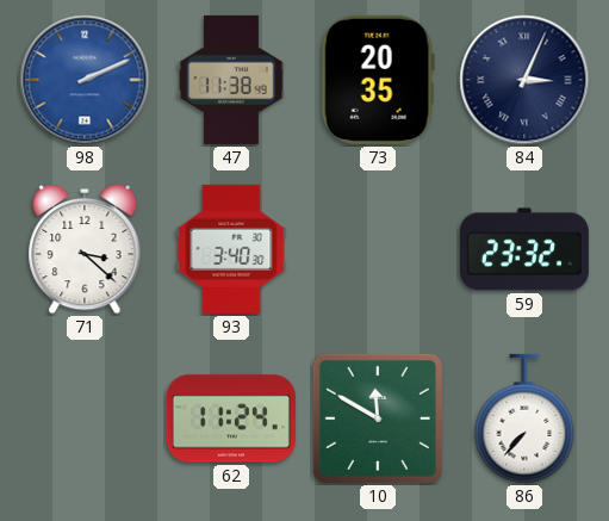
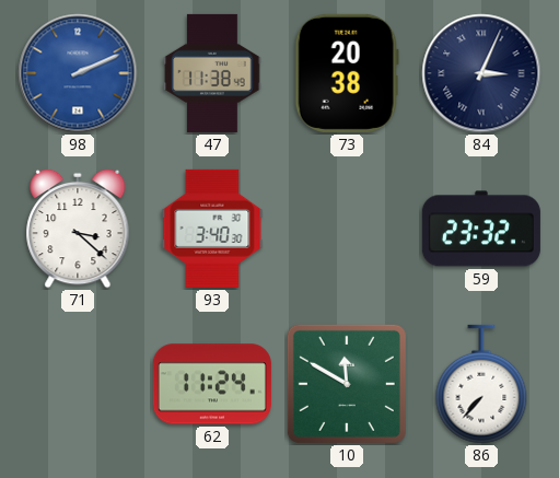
73: 20:35 -> 20:38
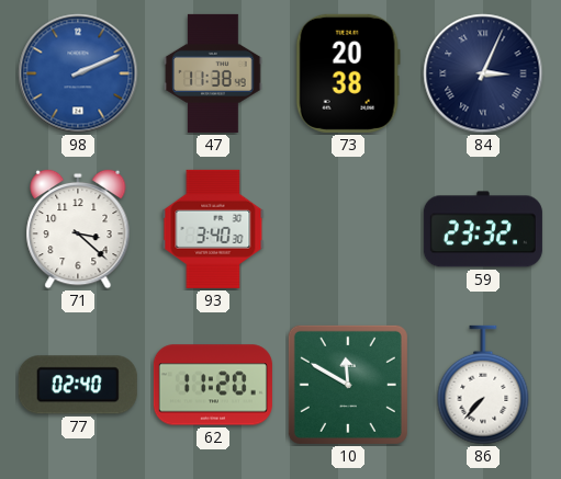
77: none -> 02:40
62: 11:24 -> 11:20
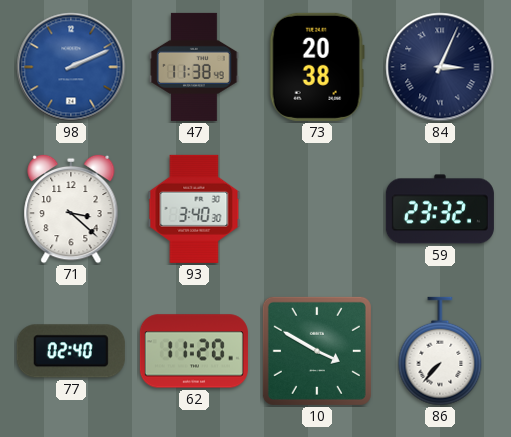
10: 11:50 -> 3:50
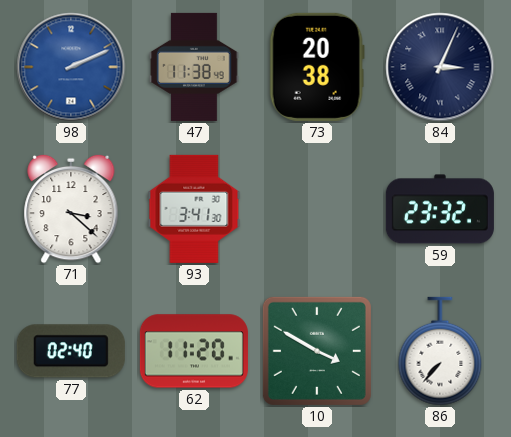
93: 3:40 -> 3:41
